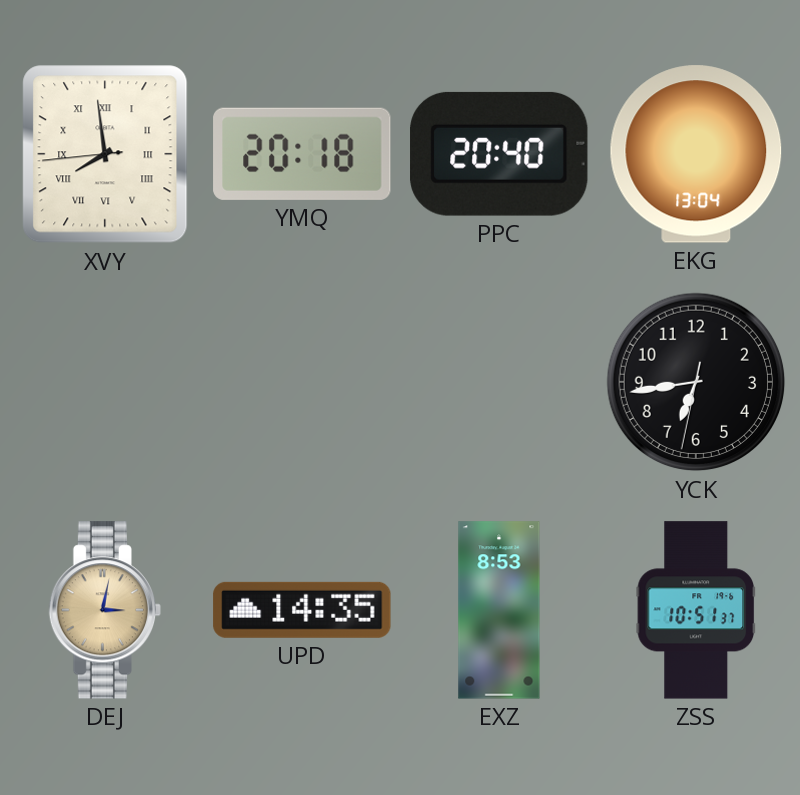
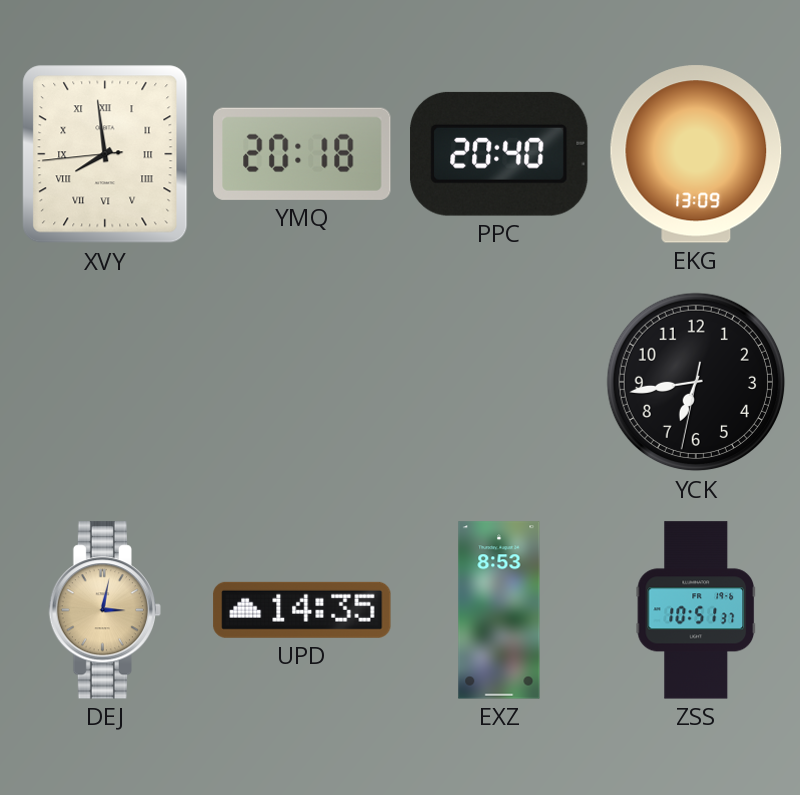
EKG: 13:04 -> 13:09
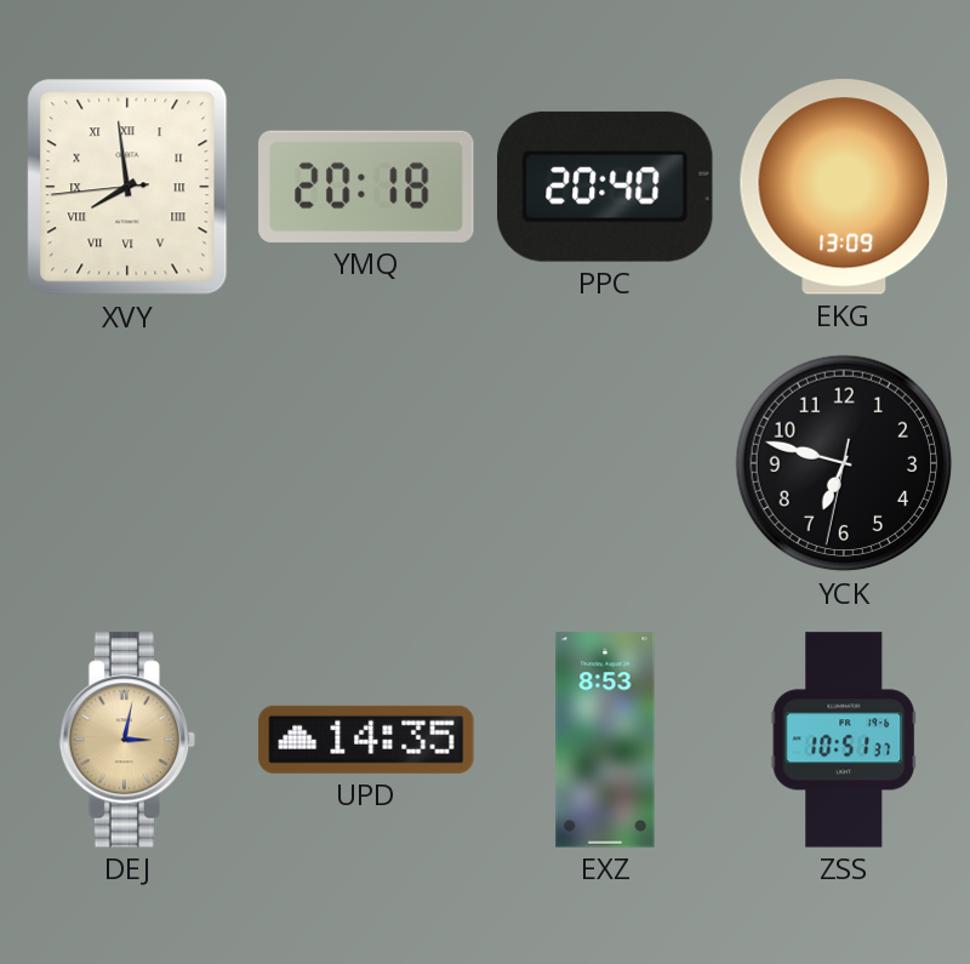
YCK: 6:43 -> 6:47
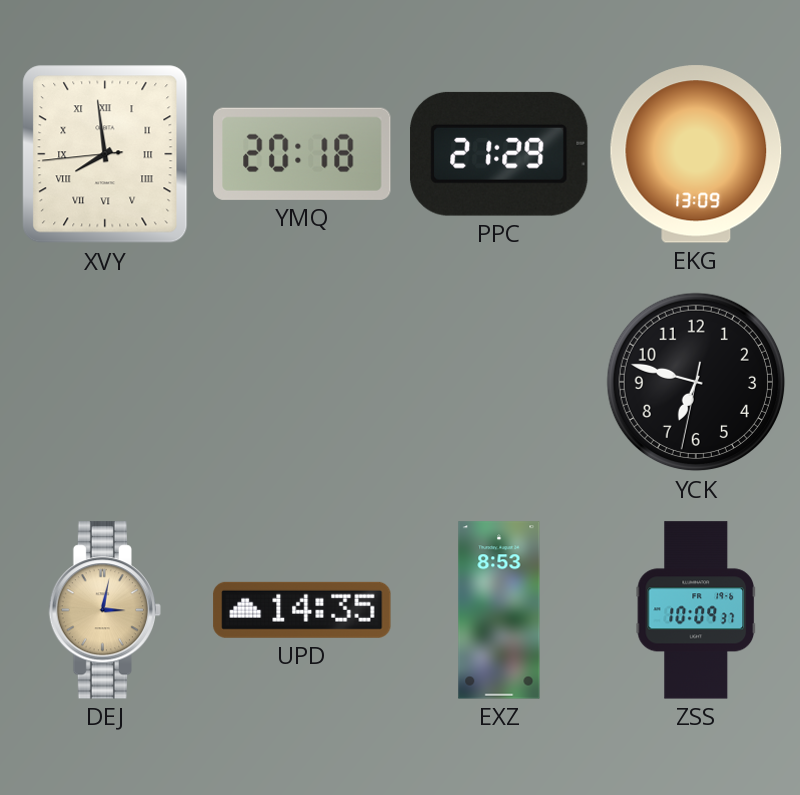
PPC: 20:40 -> 21:29
ZSS: 10:51 -> 10:09
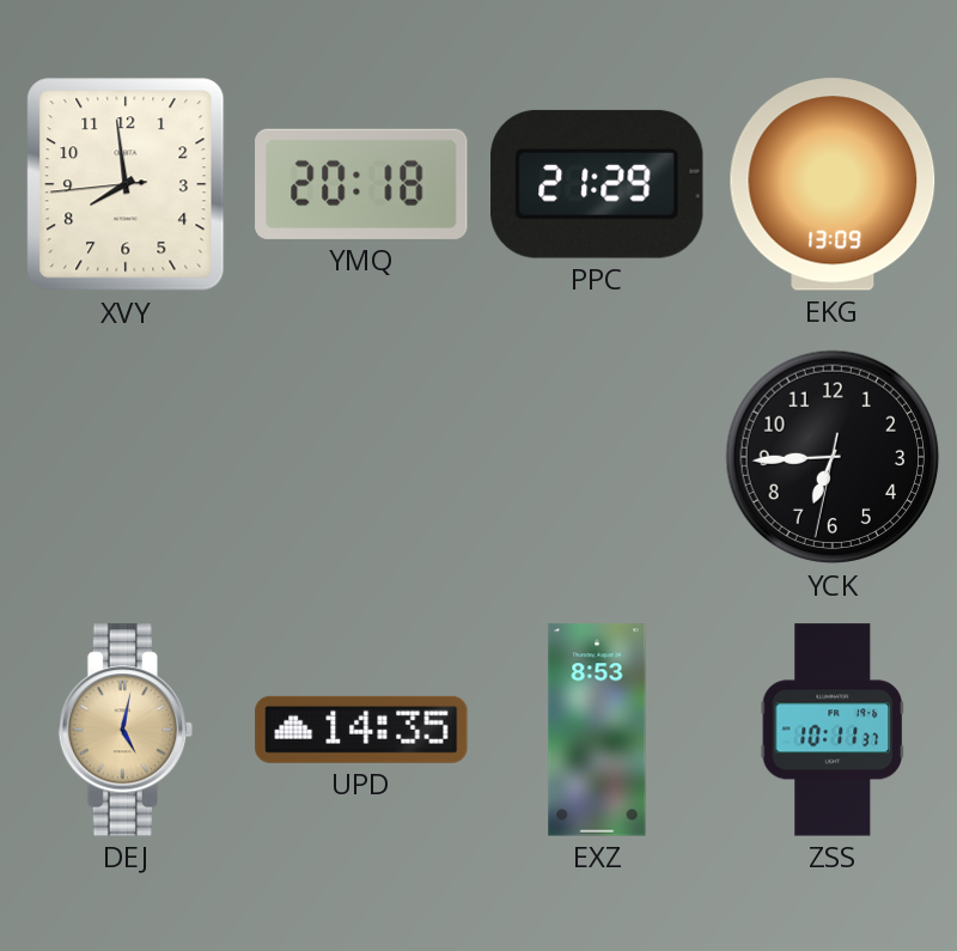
XVY numerals: Roman -> Arabic
YCK: 6:47 -> 6:44
DEJ: 3:02 -> 5:02
ZSS: 10:09 -> 10:11
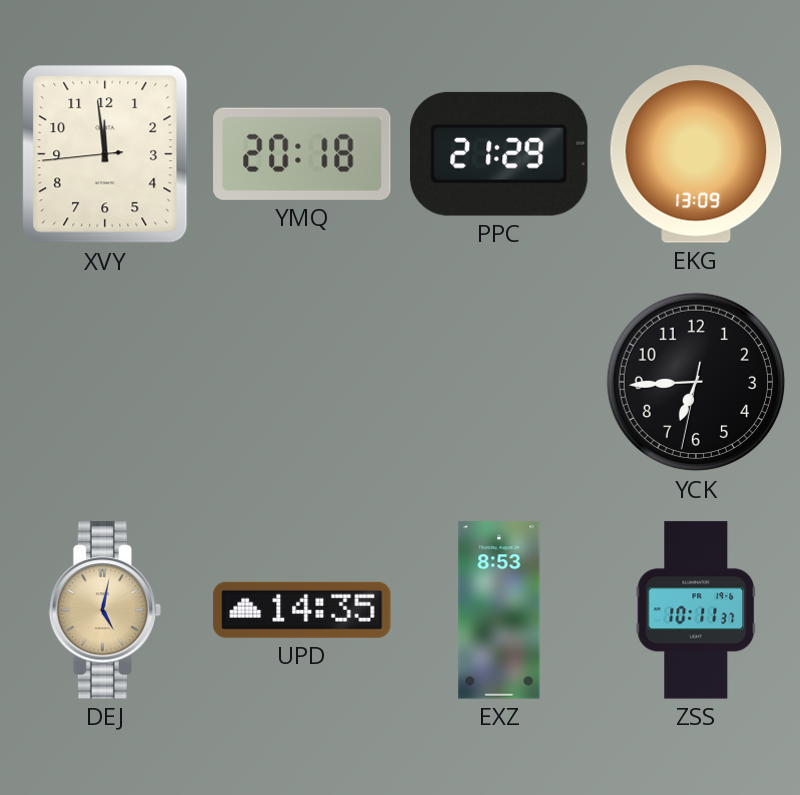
XVY: 7:58 -> 11:58
